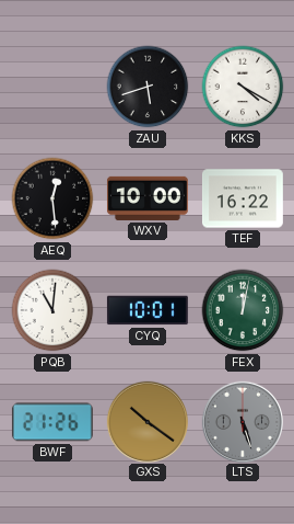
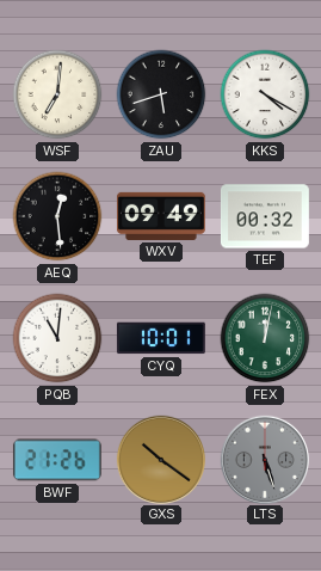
WSF: none -> 7:01
WXV: 10:00 -> 09:49
TEF: 16:22 -> 00:32
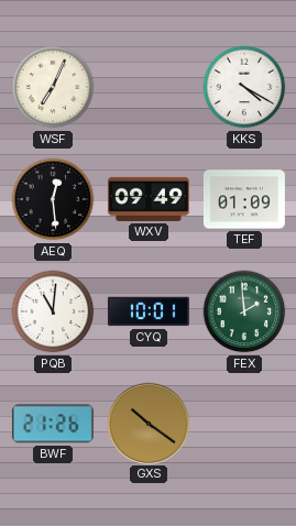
WSF: 7:01 -> 7:04
ZAU: 5:42 -> none
TEF: 00:32 -> 01:09
FEX: 12:02 -> 1:59
LTS: 5:27 -> none
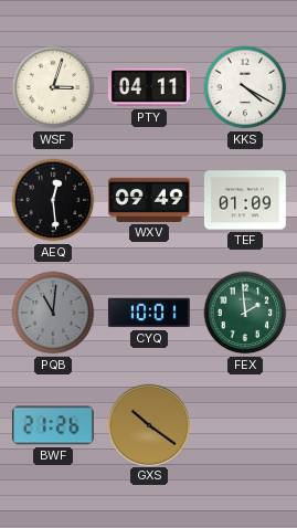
WSF: 7:04 -> 3:03
PTY: none -> 04:11
PQB dial: white -> grey
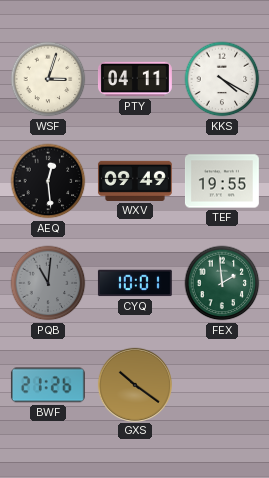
TEF: 01:09 -> 19:55
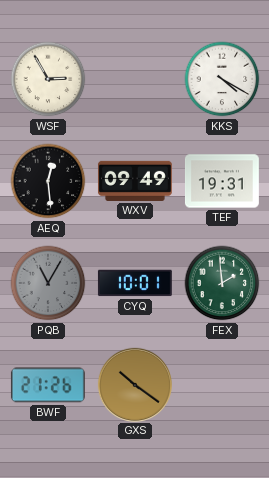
WSF: 3:03 -> 2:55
PTY: 04:11 -> none
TEF: 19:55 -> 19:31
PQB: 11:01 -> 11:05
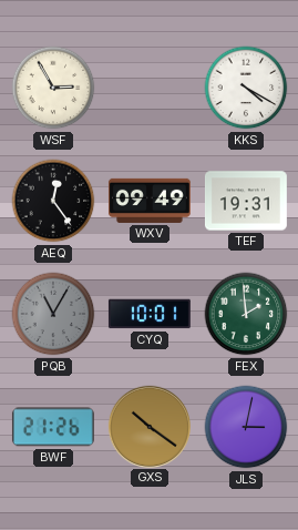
AEQ: 12:29 -> 12:24
JLS: none -> 3:02
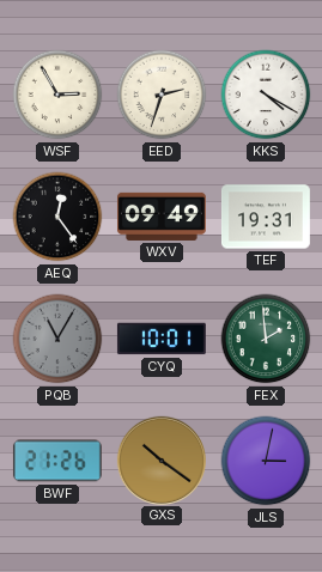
EED: none -> 2:33
